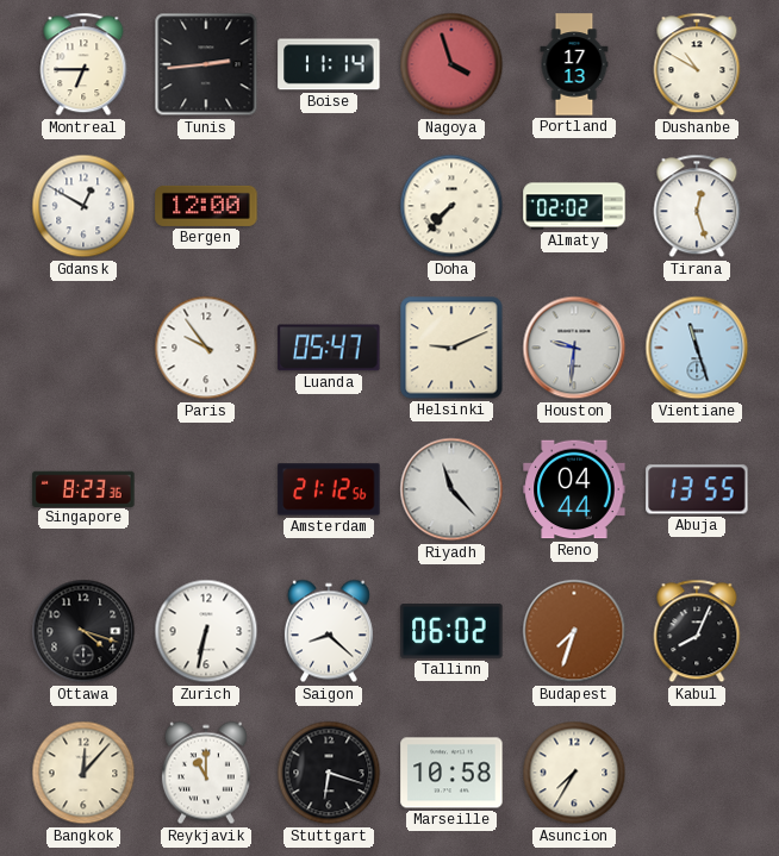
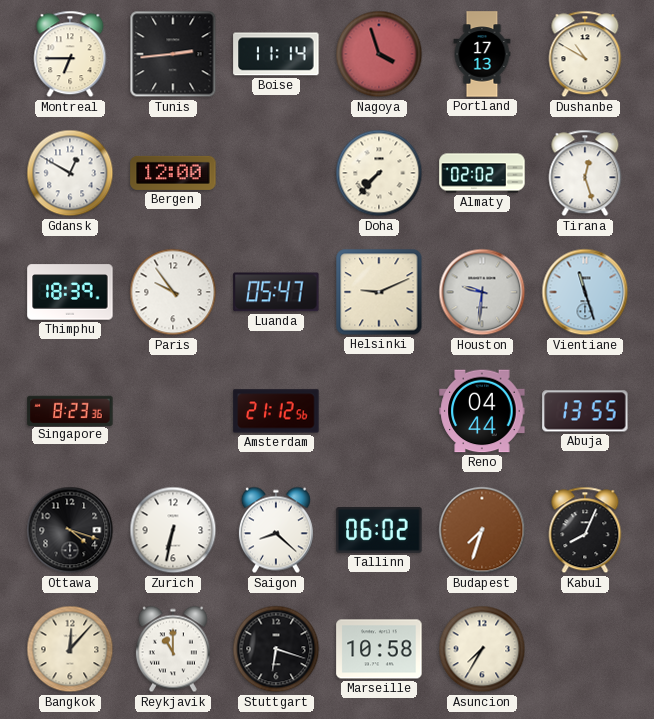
Thimphu: none -> 18:39
Riyadh: 11:23 -> none
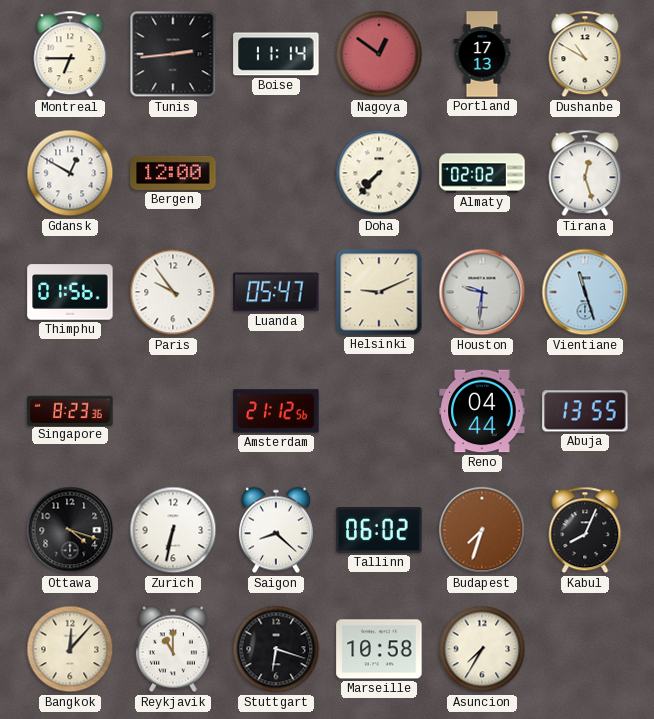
Nagoya: 3:57 -> 12:51
Thimphu: 18:39 -> 01:56
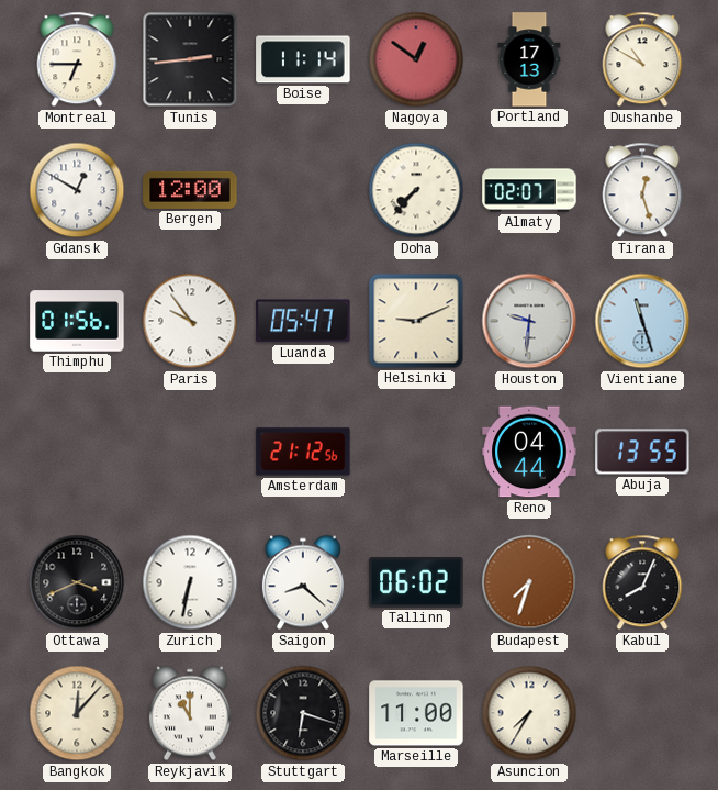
Almaty: 02:02 -> 02:07
Singapore: 8:23 -> none
Ottawa: 4:18 -> 3:41
Marseille: 10:58 -> 11:00
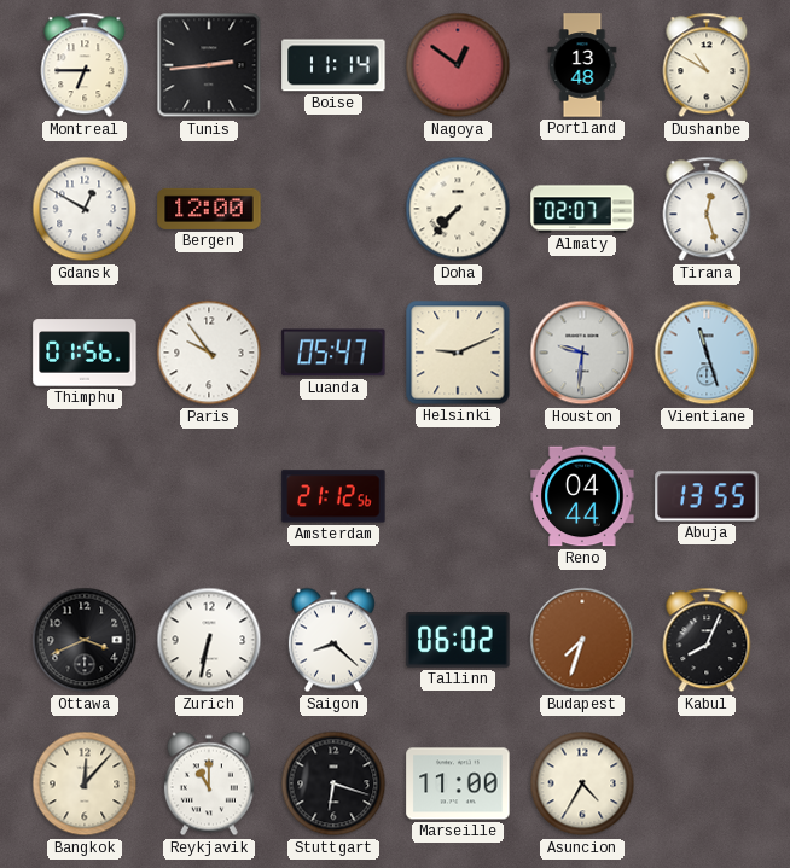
Portland: 17:13 -> 13:48
Asuncion: 7:35 -> 4:35
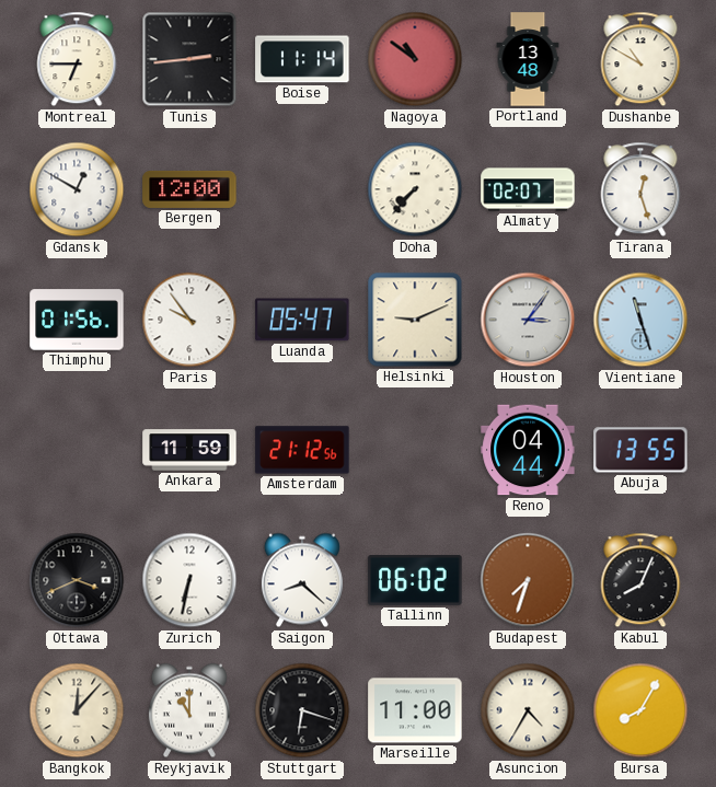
Nagoya: 12:51 -> 10:51
Houston: 9:31 -> 3:06
Ankara: none -> 11:59
Bursa: none -> 8:05
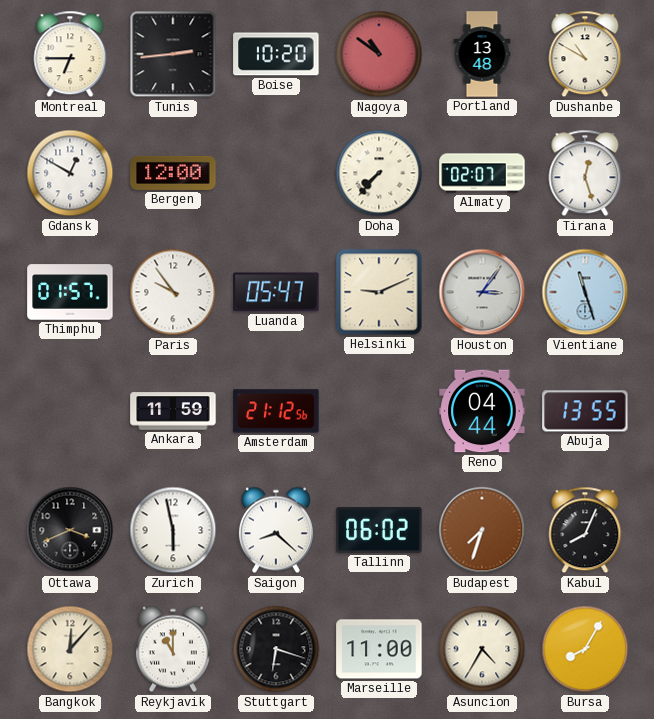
Boise: 11:14 -> 10:20
Thimphu: 01:56 -> 01:57
Zurich: 6:32 -> 5:58
